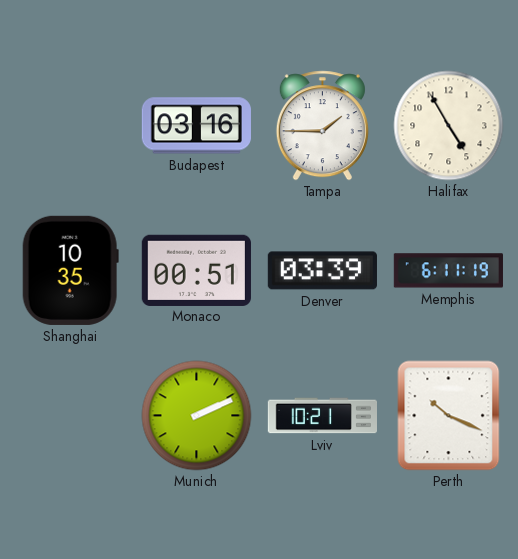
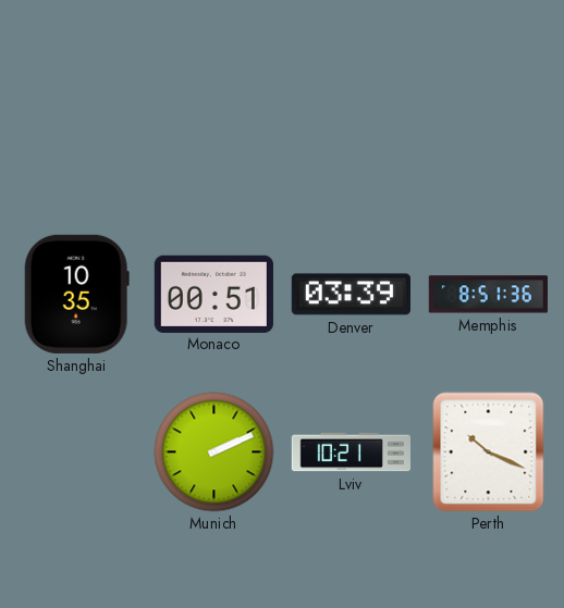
Budapest: 03:16 -> none
Tampa: 1:45 -> none
Halifax: 4:55 -> none
Memphis: 6:11 -> 8:51
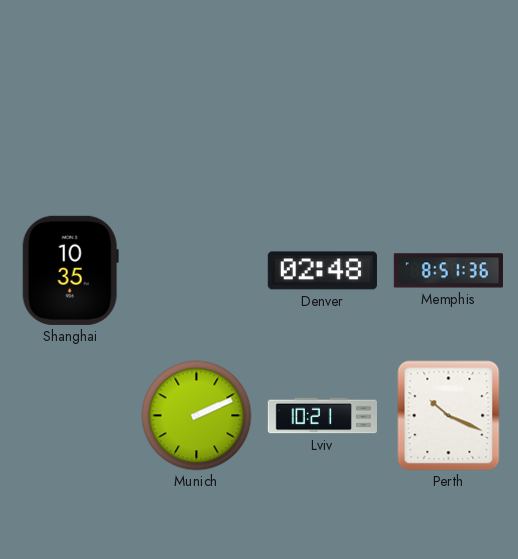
Monaco: 00:51 -> none
Denver: 03:39 -> 02:48
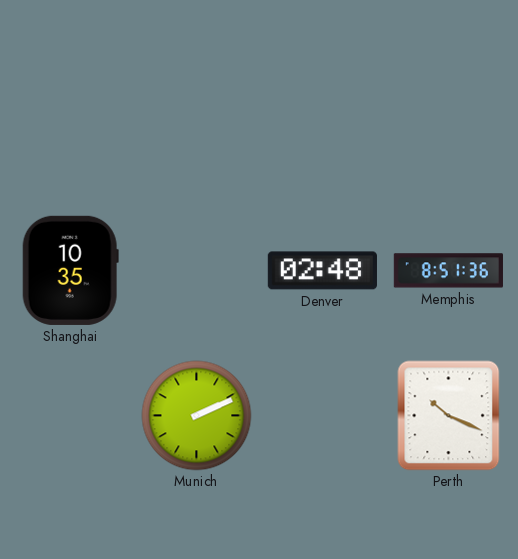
Lviv: 10:21 -> none
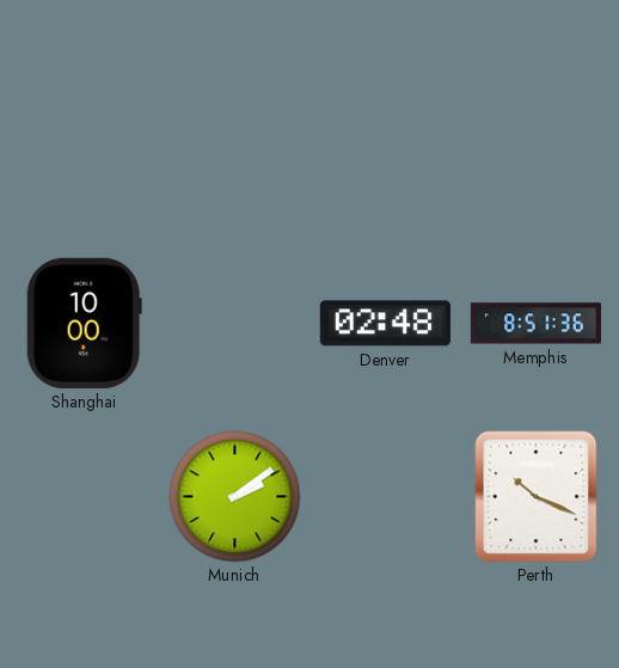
Shanghai: 10:35 -> 10:00
Munich: 2:11 -> 2:09
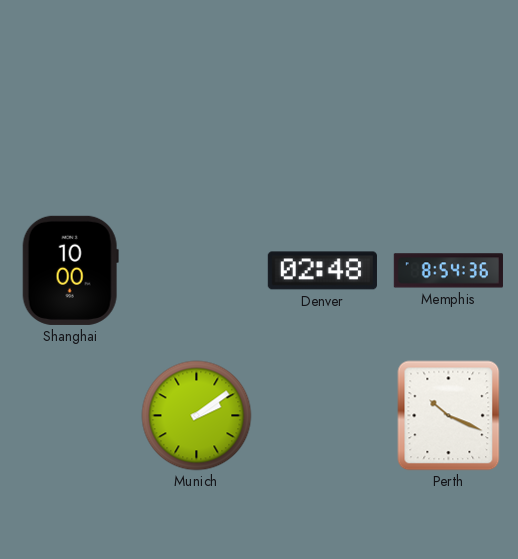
Memphis: 8:51 -> 8:54
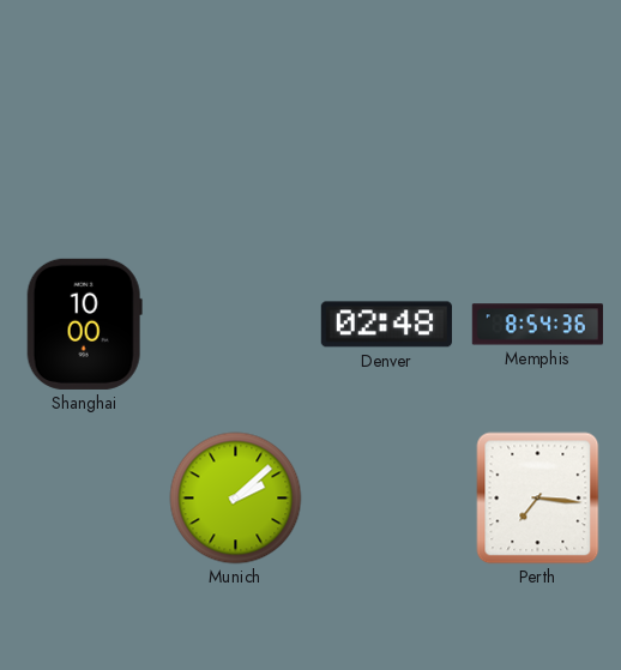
Munich: 2:09 -> 2:08
Perth: 10:19 -> 7:16
